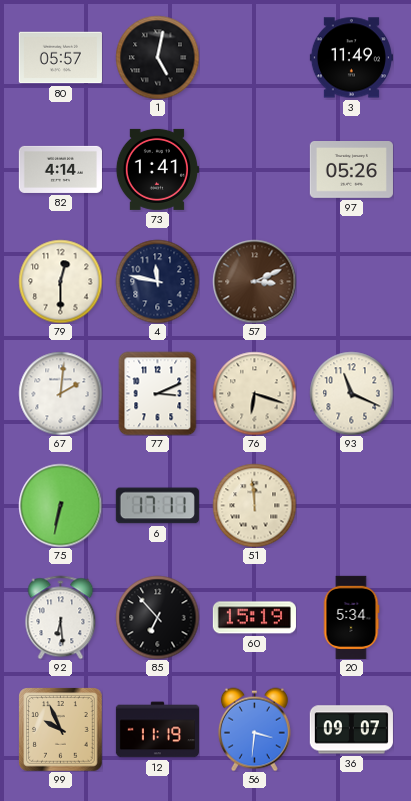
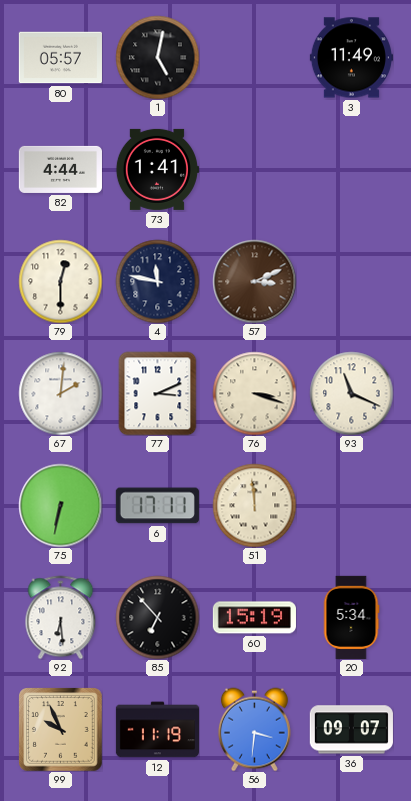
82: 4:14 -> 4:44
97: 05:26 -> none
76: 6:18 -> 3:18
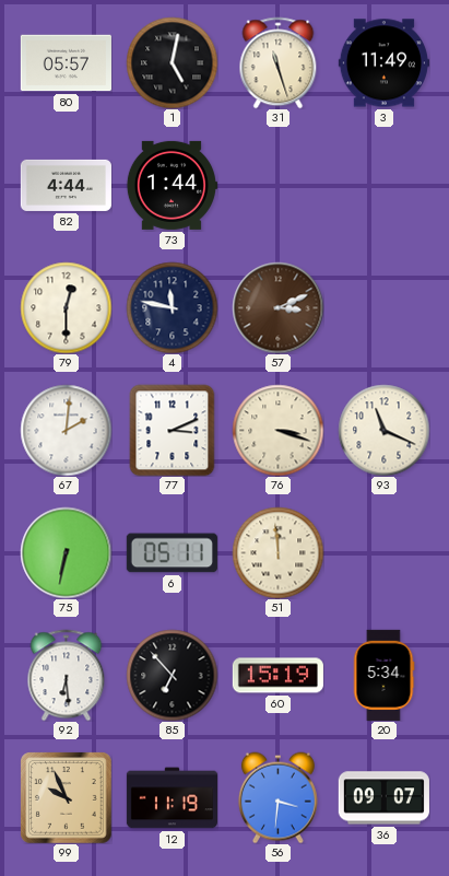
31: none -> 11:27
73: 1:41 -> 1:44
6: 17:11 -> 05:11
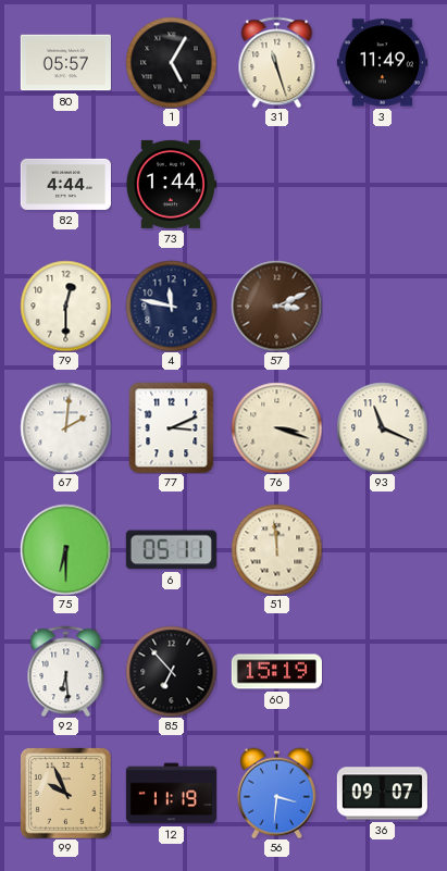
1: 5:02 -> 5:05
75: 6:32 -> 6:30
20: 5:34 -> none
